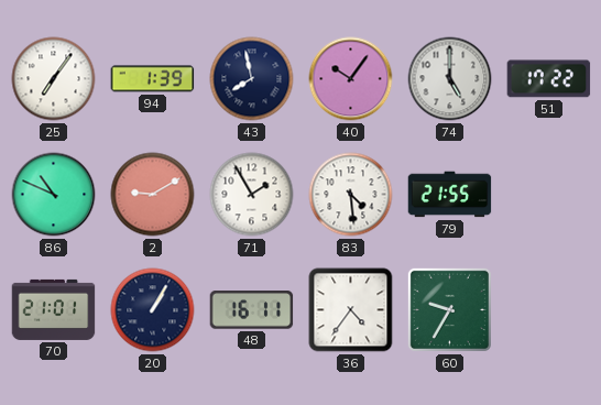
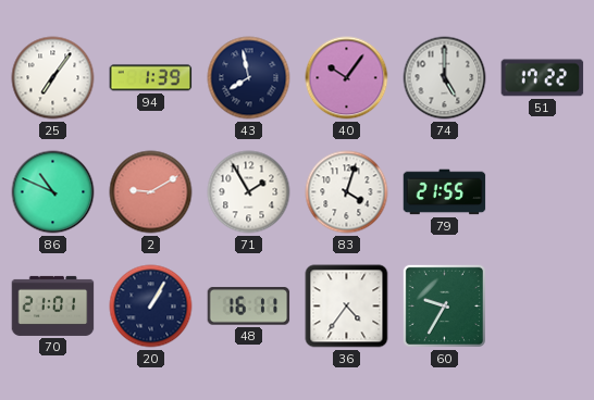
83: 4:29 -> 4:03
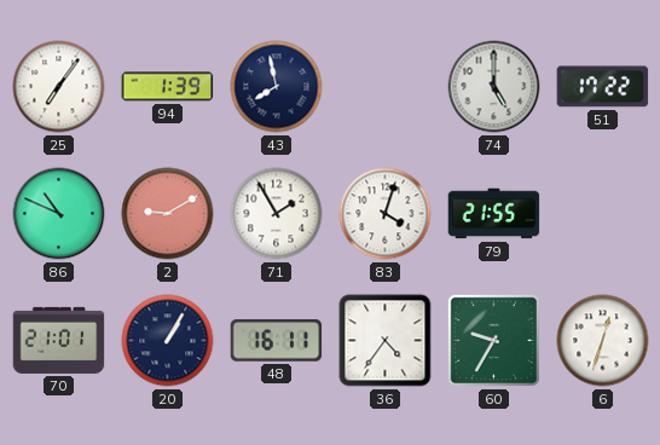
40: 10:06 -> none
6: none -> 12:33
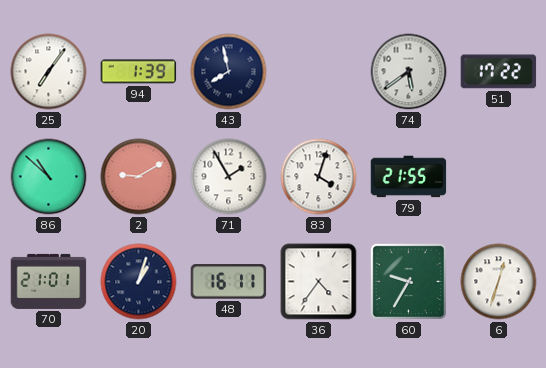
74: 5:00 -> 5:39
86: 10:49 -> 10:52
20: 1:05 -> 1:03
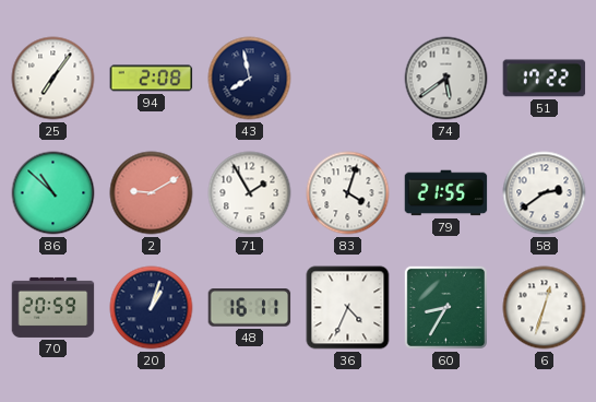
94: 1:39 -> 2:08
58: none -> 2:39
70: 21:01 -> 20:59
36: 4:36 -> 4:34
60: 9:35 -> 8:35
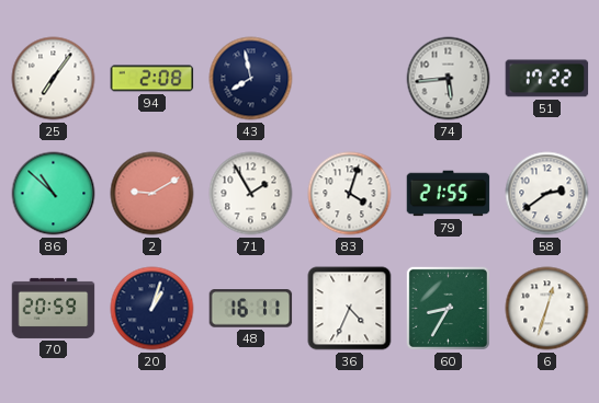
74: 5:39 -> 5:44
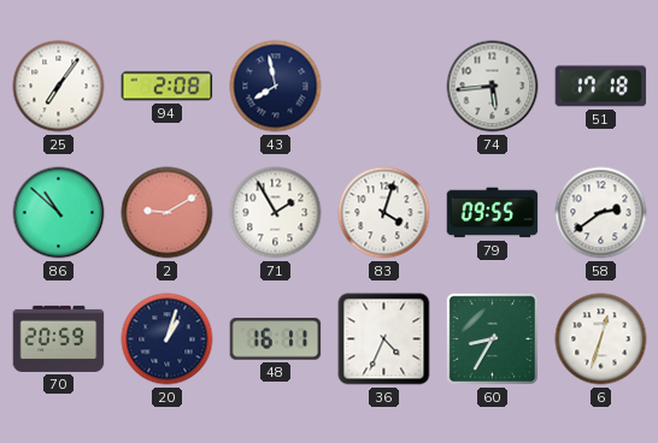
51: 17:22 -> 17:18
79: 21:55 -> 09:55
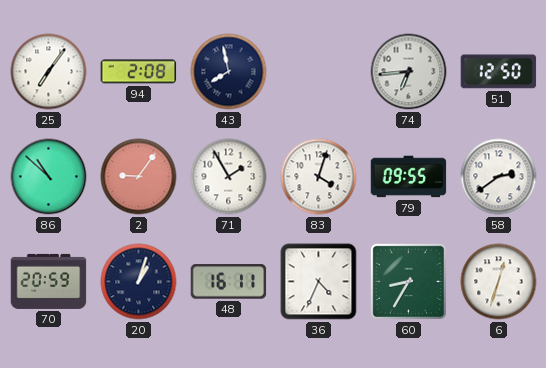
74: 5:44 -> 6:44
51: 17:18 -> 12:50
2: 9:10 -> 9:06
